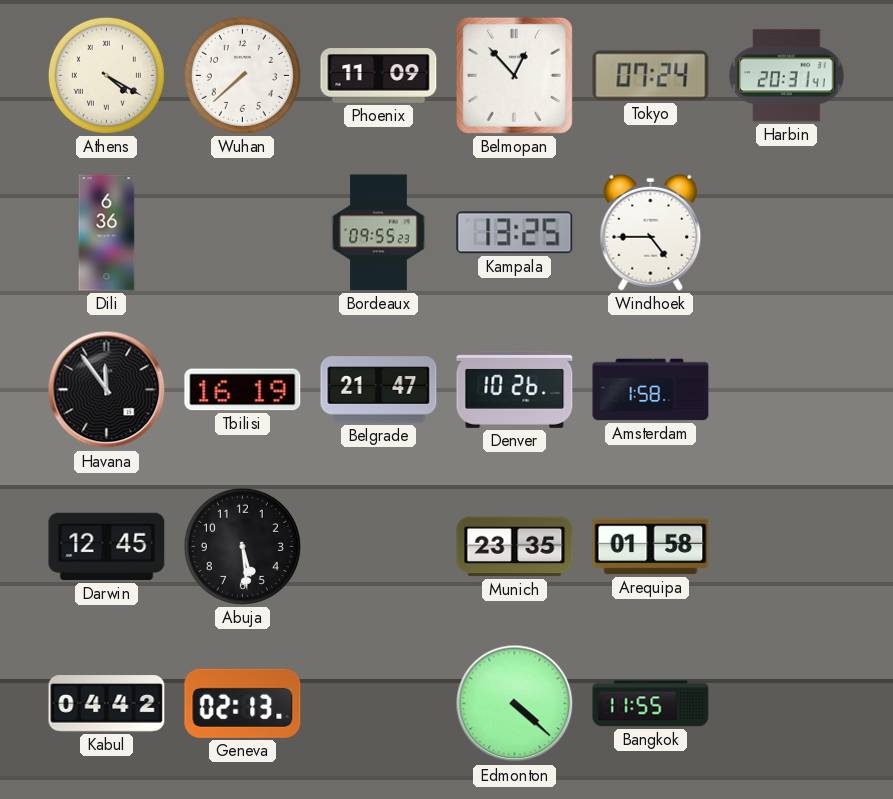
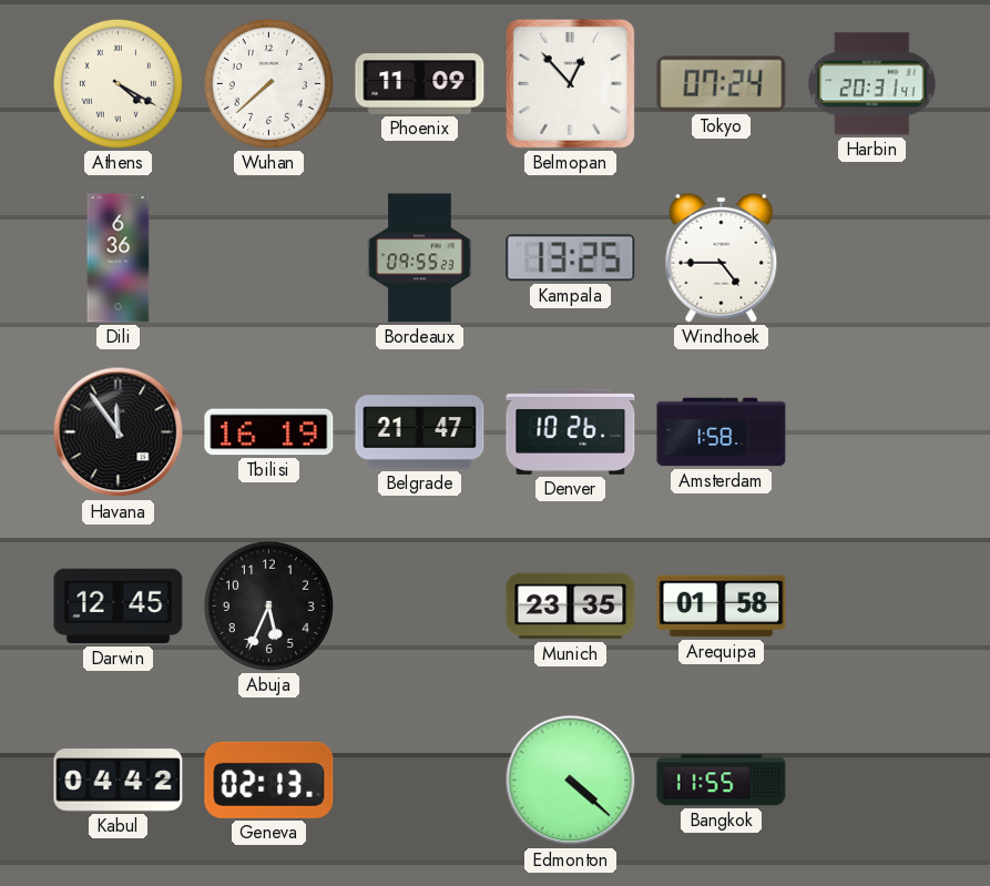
Abuja: 5:29 -> 5:34
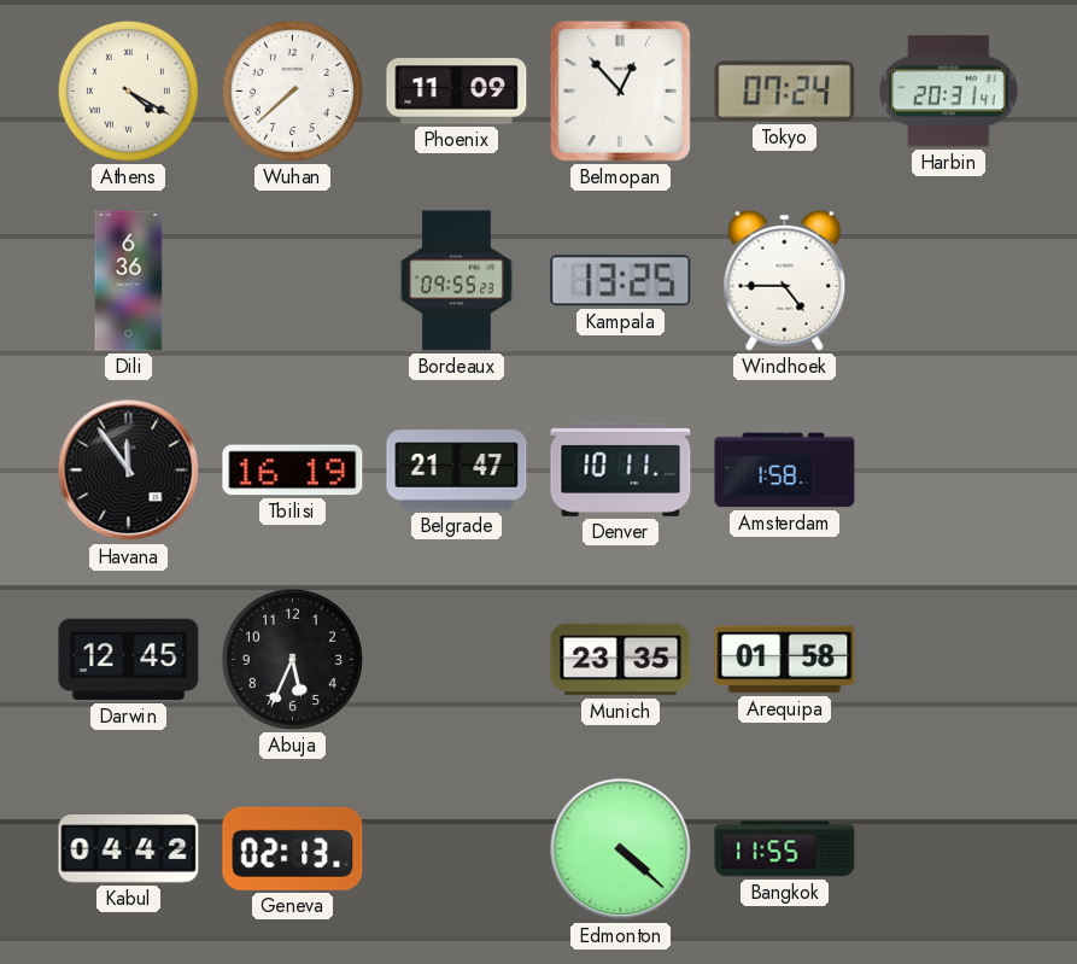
Denver: 10:26 -> 10:11
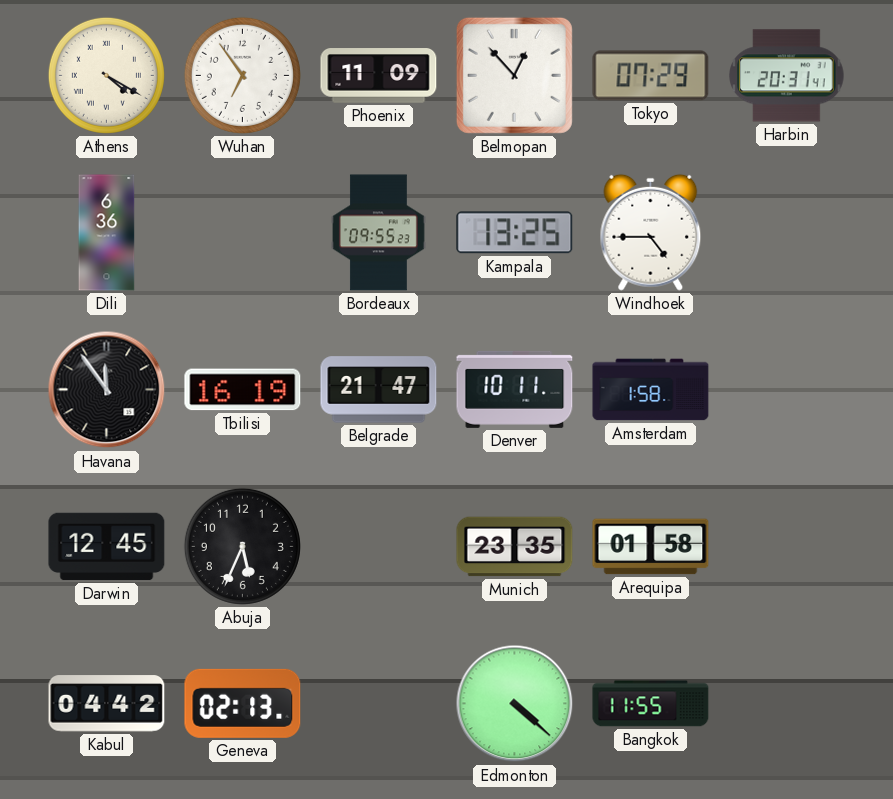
Wuhan: 7:38 -> 6:54
Tokyo: 07:24 -> 07:29
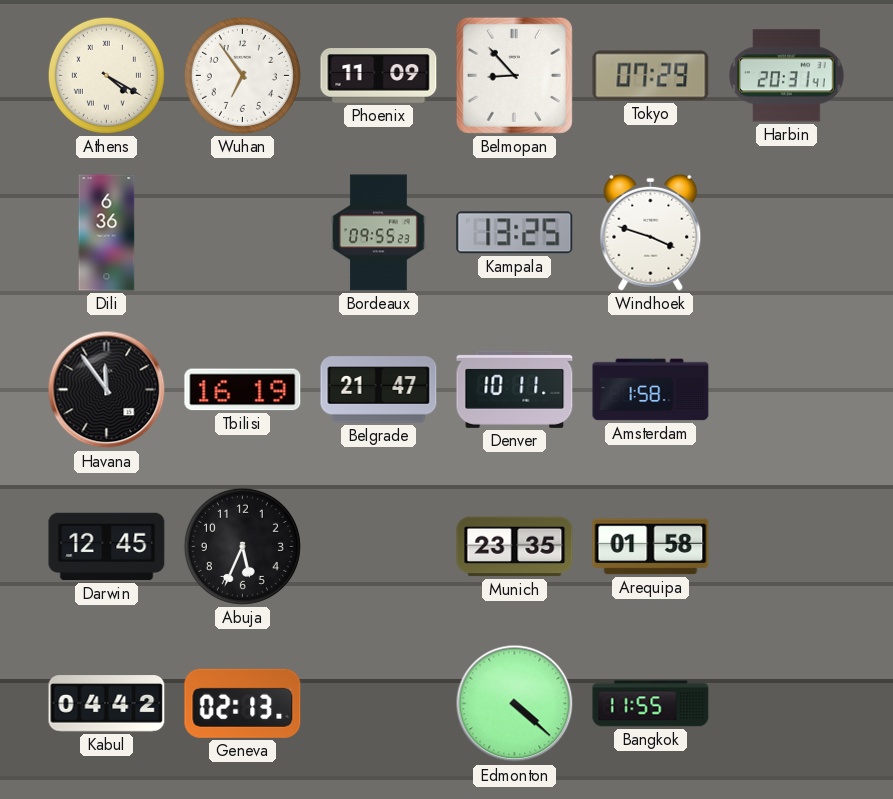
Belmopan: 12:53 -> 8:53
Windhoek: 4:45 -> 3:48
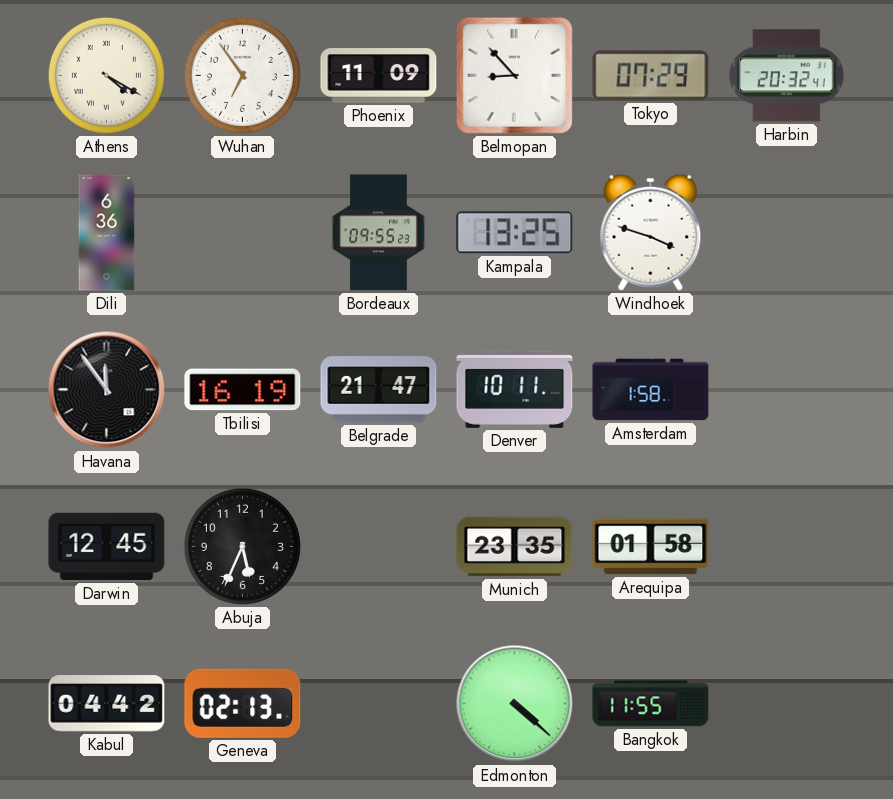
Harbin: 20:31 -> 20:32
